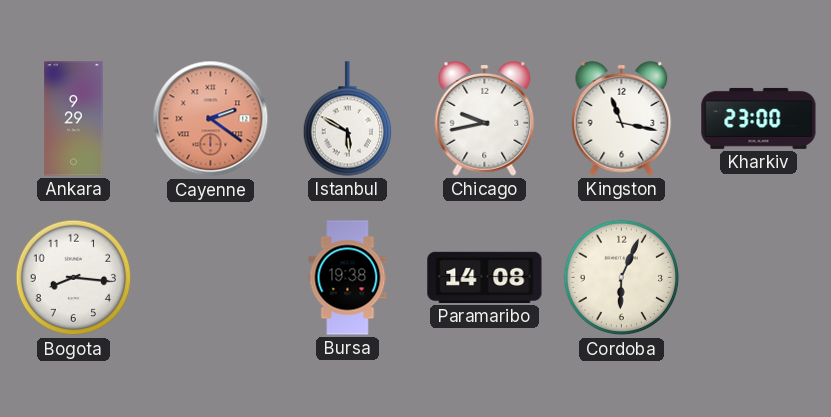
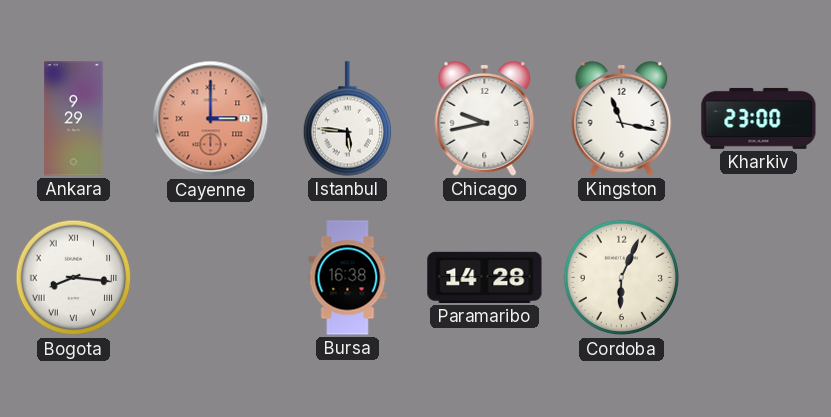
Cayenne: 2:21 -> 3:00
Istanbul: 5:50 -> 5:46
Bogota numerals: Arabic -> Roman
Bursa: 19:38 -> 16:38
Paramaribo: 14:08 -> 14:28
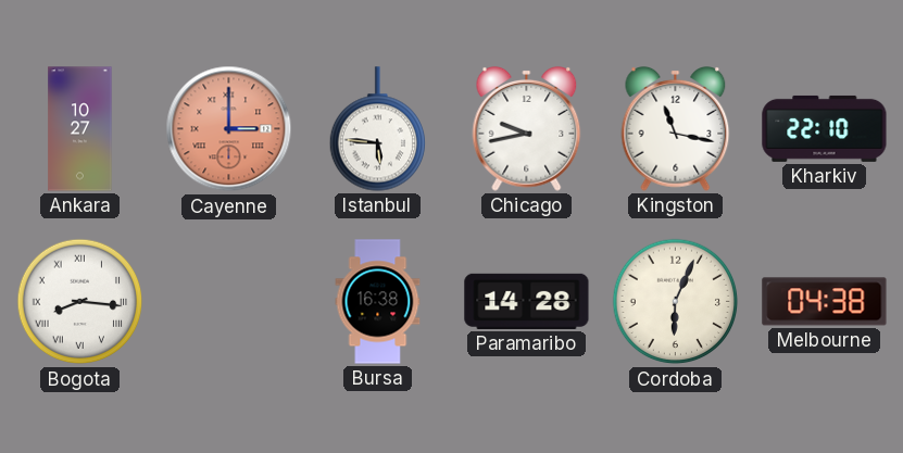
Ankara: 9:29 -> 10:27
Kharkiv: 23:00 -> 22:10
Melbourne: none -> 04:38
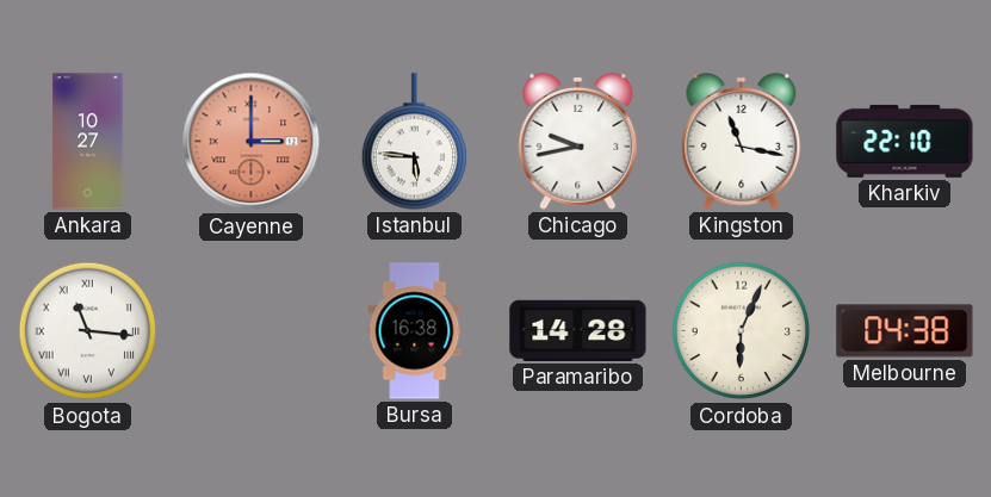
Bogota: 8:16 -> 11:16
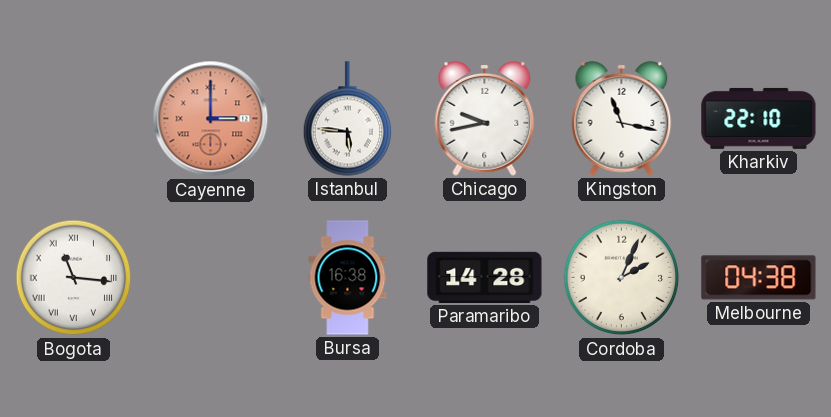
Ankara: 10:27 -> none
Cordoba: 6:04 -> 2:04
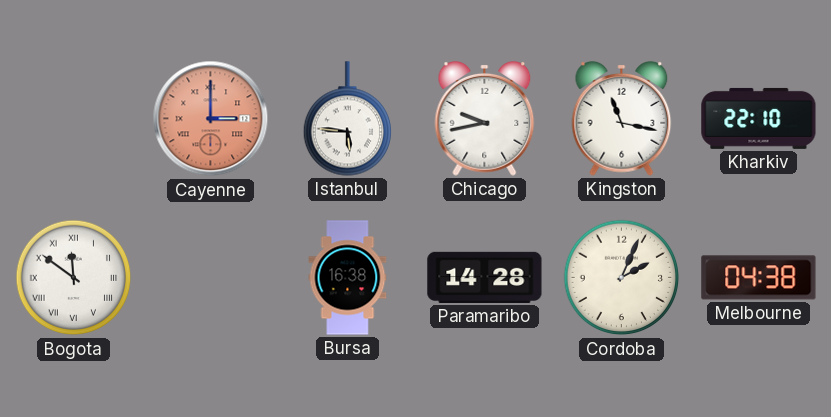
Bogota: 11:16 -> 11:51
